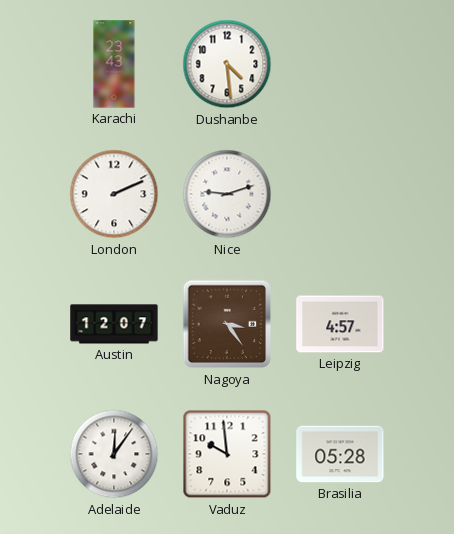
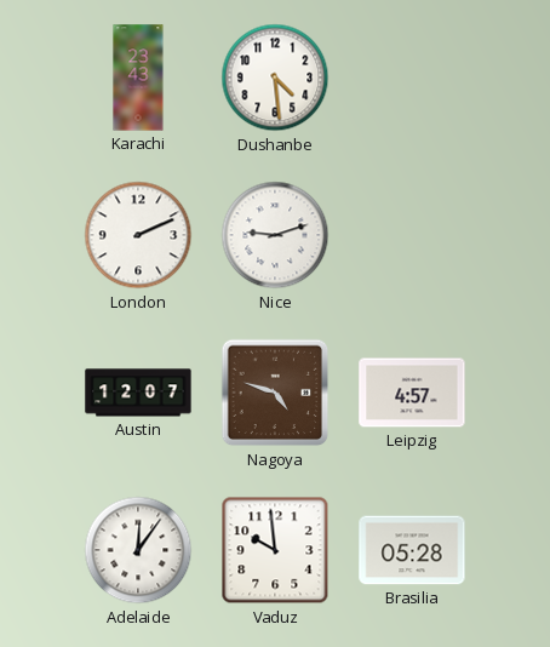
Nagoya: 3:24 -> 4:48
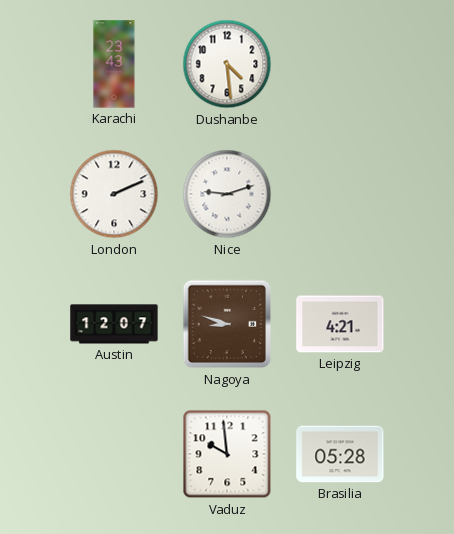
Nagoya: 4:48 -> 8:48
Leipzig: 4:57 -> 4:21
Adelaide: 12:06 -> none
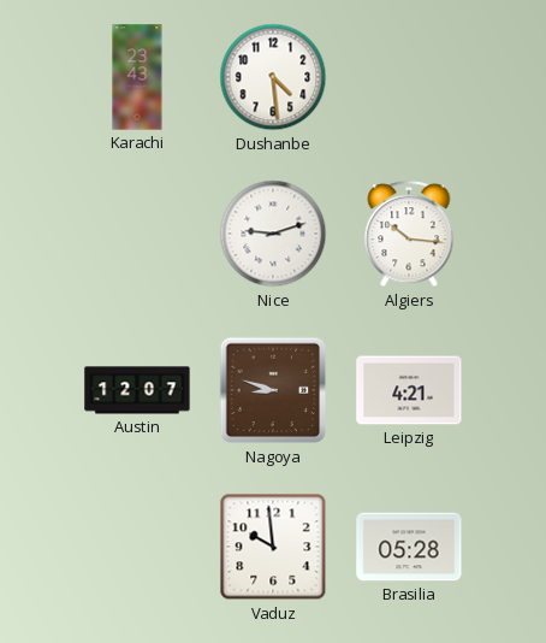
London: 2:11 -> none
Algiers: none -> 10:16
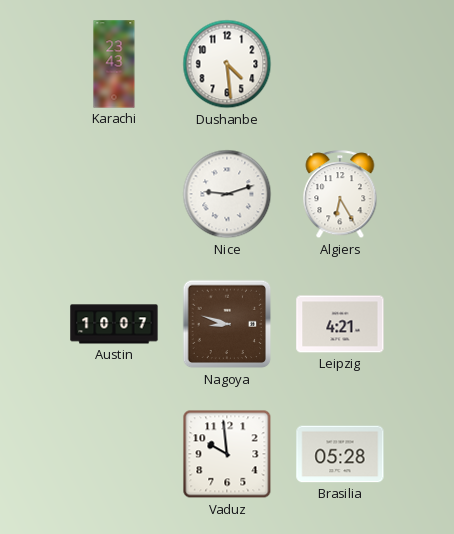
Algiers: 10:16 -> 6:25
Austin: 12:07 -> 10:07
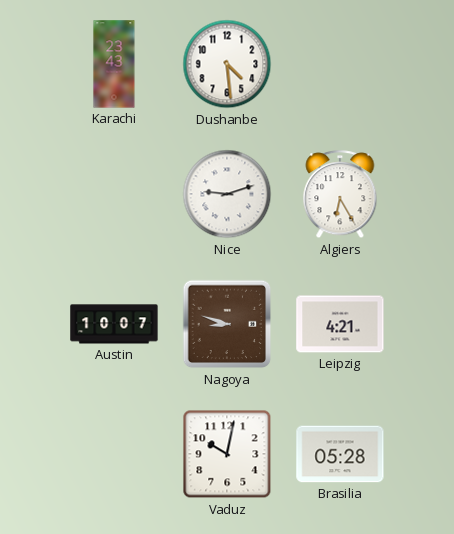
Vaduz: 9:59 -> 10:02
